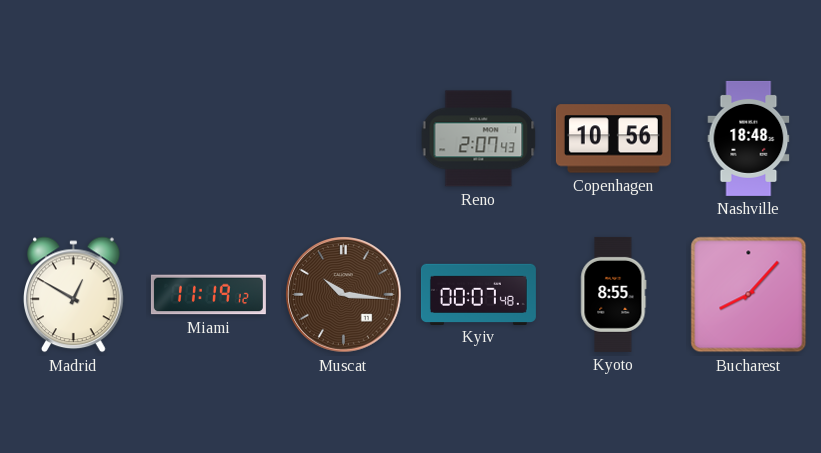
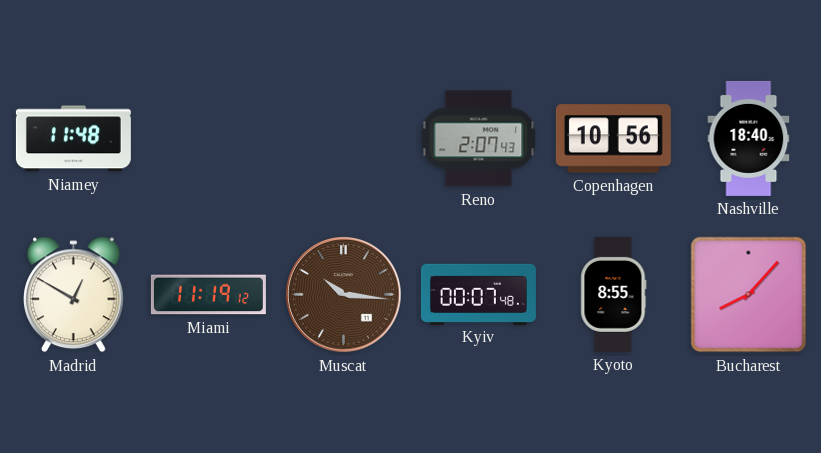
Niamey: none -> 11:48
Nashville: 18:48 -> 18:40
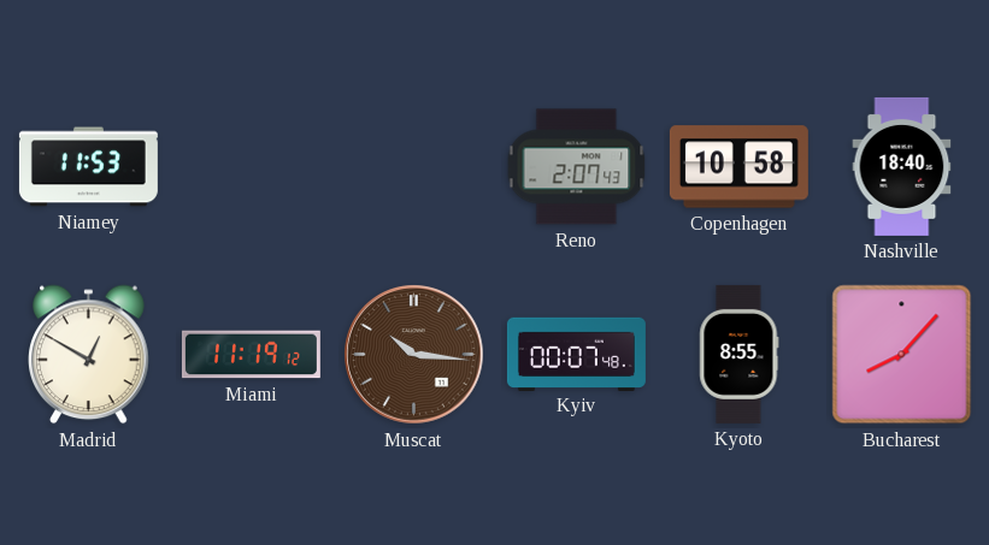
Niamey: 11:48 -> 11:53
Copenhagen: 10:56 -> 10:58
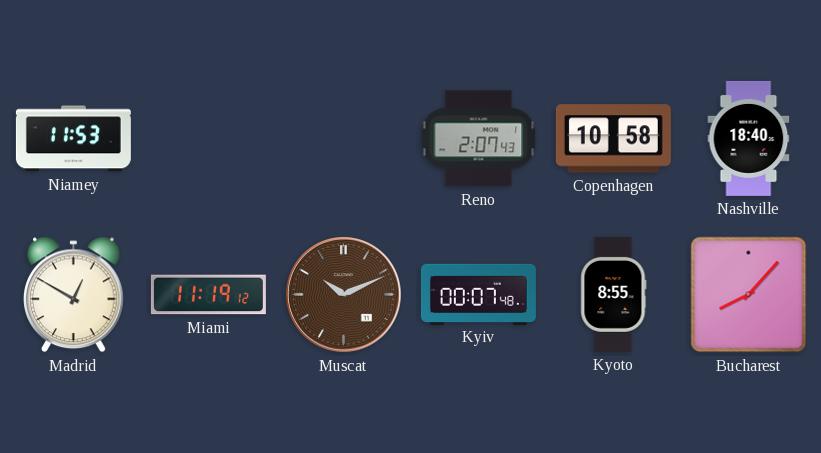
Muscat: 10:16 -> 10:11
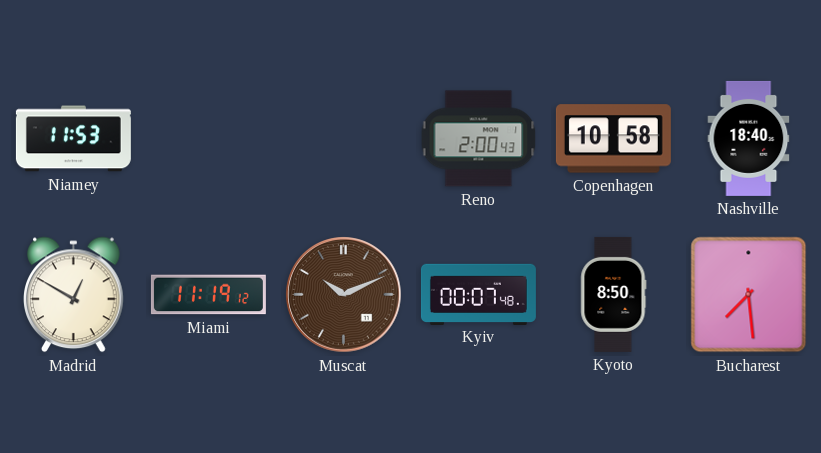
Reno: 2:07 -> 2:00
Kyoto: 8:55 -> 8:50
Bucharest: 8:07 -> 7:29
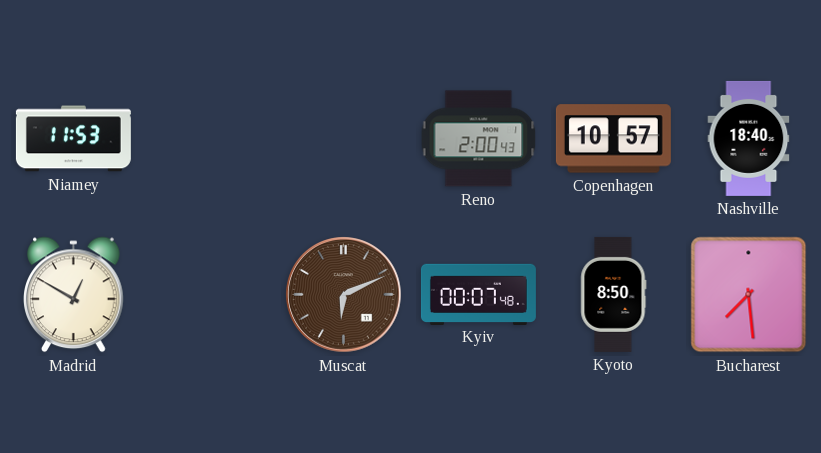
Copenhagen: 10:58 -> 10:57
Miami: 11:19 -> none
Muscat: 10:11 -> 6:11
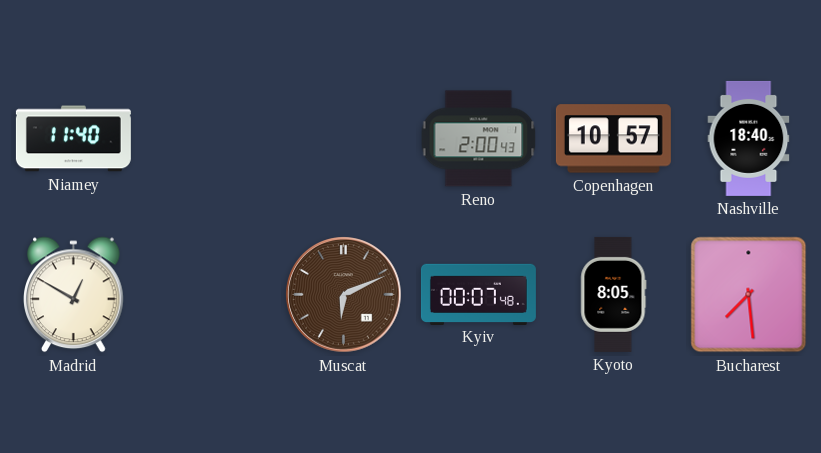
Niamey: 11:53 -> 11:40
Kyoto: 8:50 -> 8:05
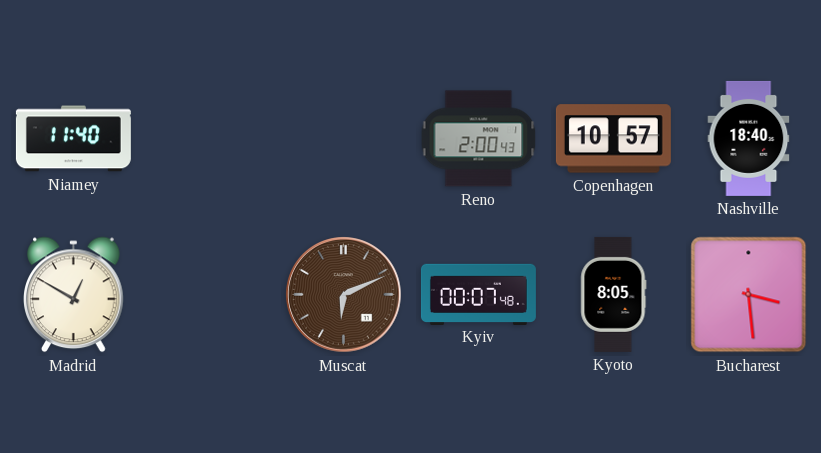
Bucharest: 7:29 -> 3:29
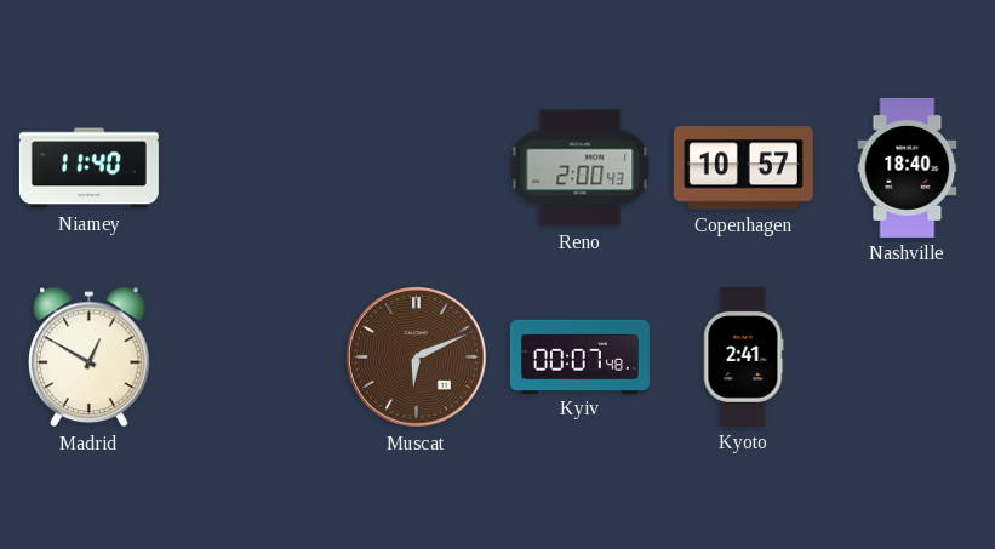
Kyoto: 8:05 -> 2:41
Bucharest: 3:29 -> none
